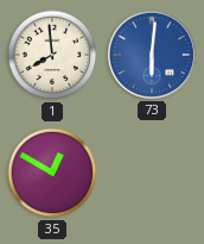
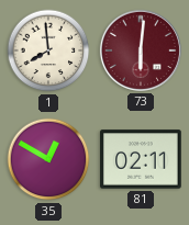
73 dial: blue -> burgundy
81: none -> 02:11
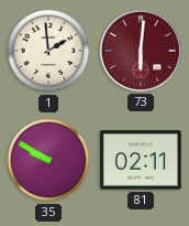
1: 7:59 -> 1:59
35: 12:50 -> 9:50
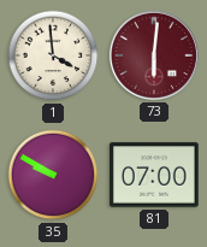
1: 1:59 -> 3:59
81: 02:11 -> 07:00
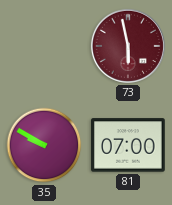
1: 3:59 -> none
73: 6:01 -> 5:58
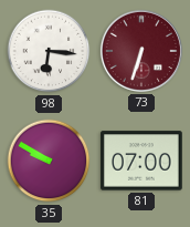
98: none -> 6:16
73: 5:58 -> 6:33
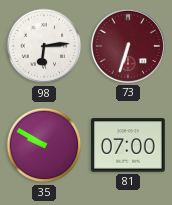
98: 6:16 -> 6:14
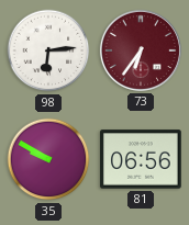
73: 6:33 -> 6:36
81: 07:00 -> 06:56
